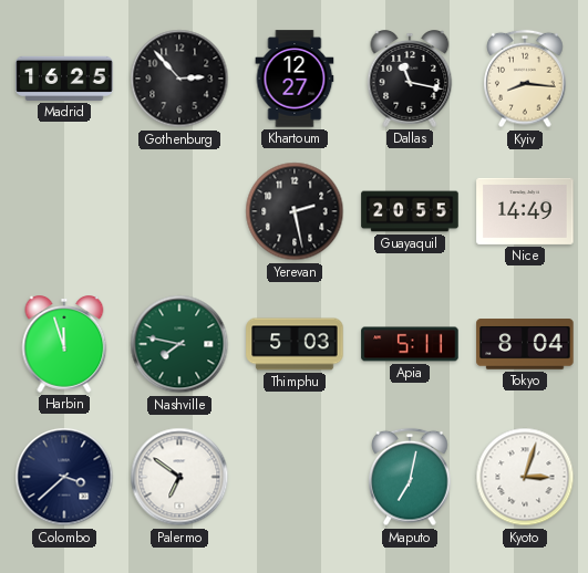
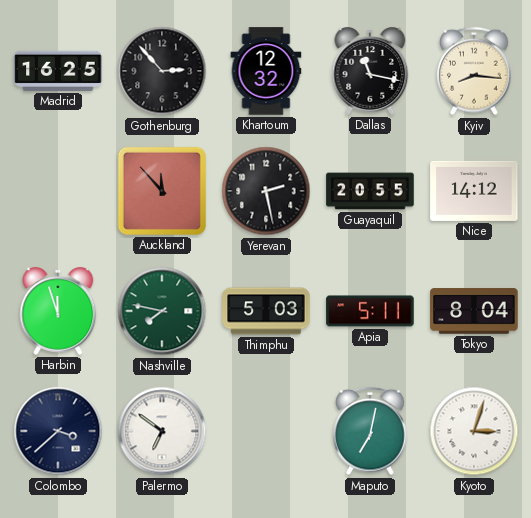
Khartoum: 12:27 -> 12:32
Auckland: none -> 11:53
Nice: 14:49 -> 14:12
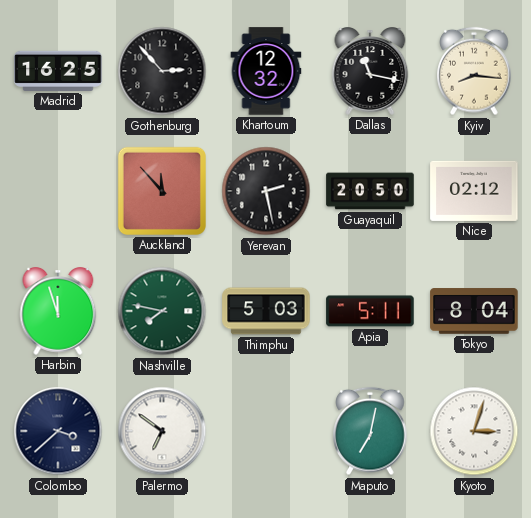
Guayaquil: 20:55 -> 20:50
Nice: 14:12 -> 02:12
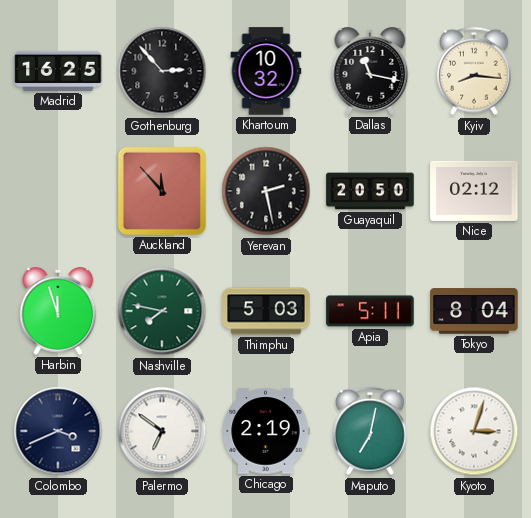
Khartoum: 12:32 -> 10:32
Colombo: 3:38 -> 3:41
Chicago: none -> 2:19
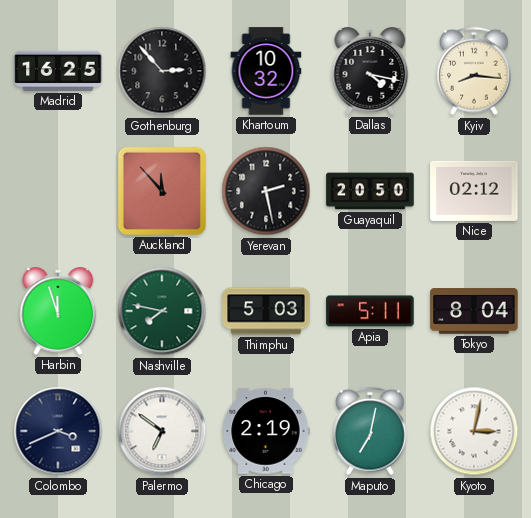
Dallas: 11:17 -> 4:17
Kyoto: 3:03 -> 3:02
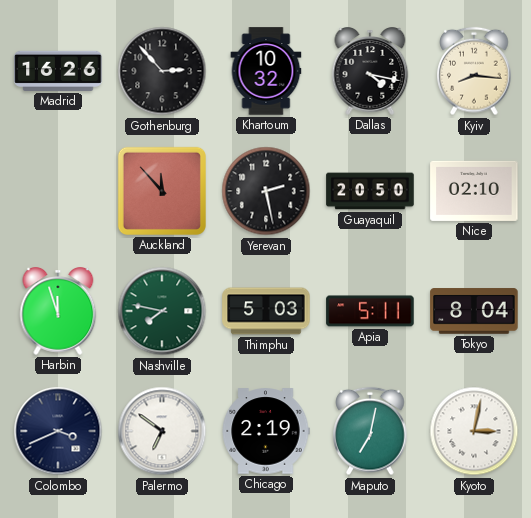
Madrid: 16:25 -> 16:26
Nice: 02:12 -> 02:10
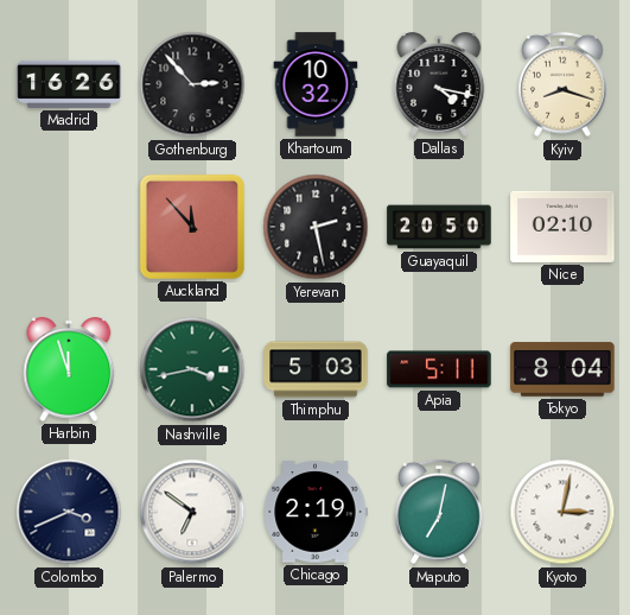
Kyiv: 8:16 -> 8:18
Nashville: 7:47 -> 3:43
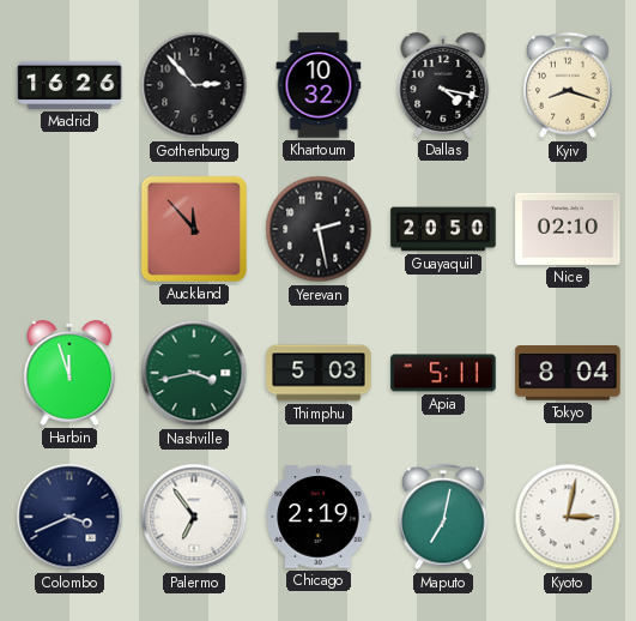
Palermo: 6:51 -> 6:54
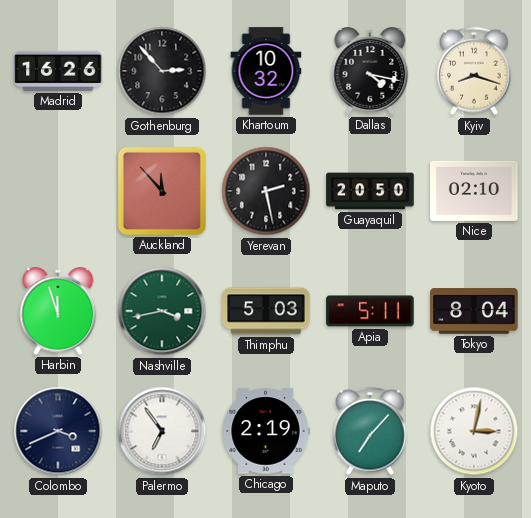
Maputo: 7:02 -> 7:07
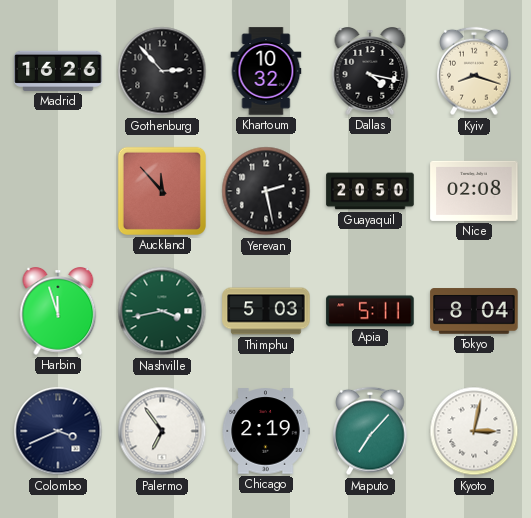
Nice: 02:10 -> 02:08
